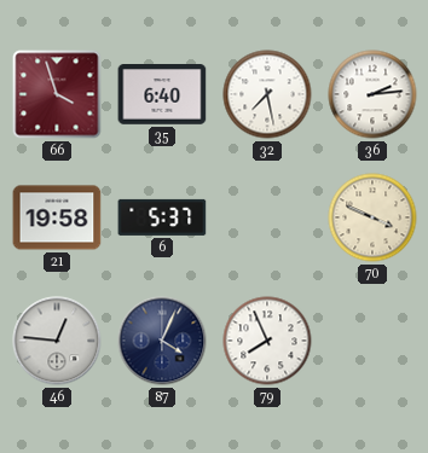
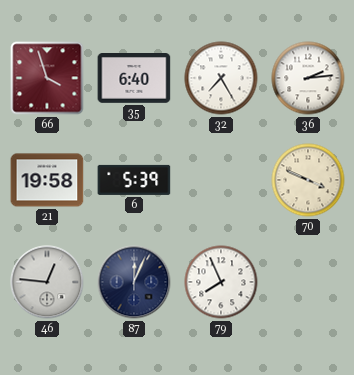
32: 7:28 -> 7:25
6: 5:37 -> 5:39
87: 4:04 -> 12:04
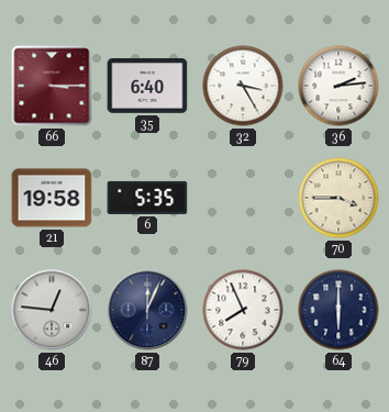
66: 3:57 -> 3:15
32: 7:25 -> 3:25
6: 5:39 -> 5:35
70: 3:49 -> 3:45
64: none -> 6:00
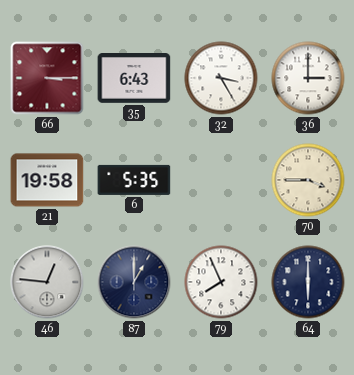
35: 6:40 -> 6:43
36: 2:14 -> 3:00
87: 12:04 -> 1:00
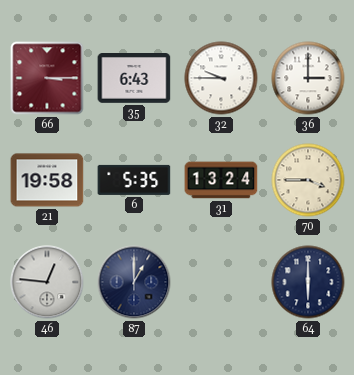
32: 3:25 -> 9:45
31: none -> 13:24
79: 7:56 -> none
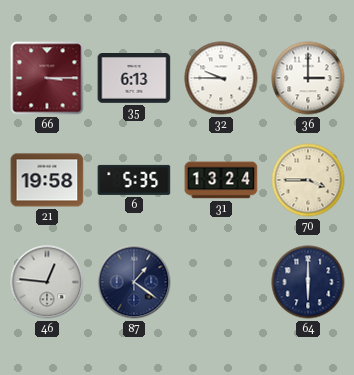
35: 6:43 -> 6:13
87: 1:00 -> 1:21
